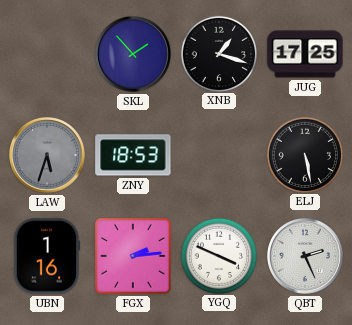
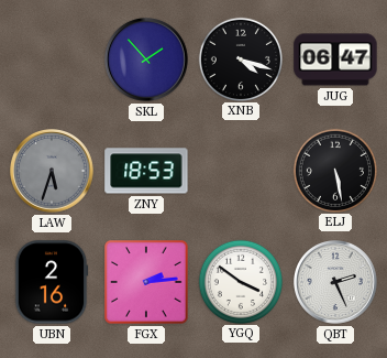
XNB: 1:18 -> 4:18
JUG: 17:25 -> 06:47
UBN: 1:16 -> 2:16
YGQ: 3:49 -> 3:51
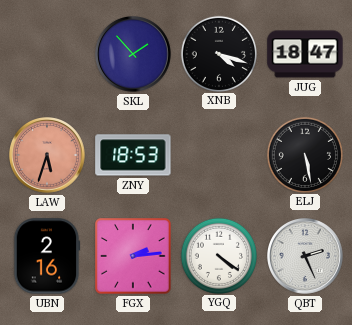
JUG: 06:47 -> 18:47
LAW dial: grey -> salmon
YGQ: 3:51 -> 4:21
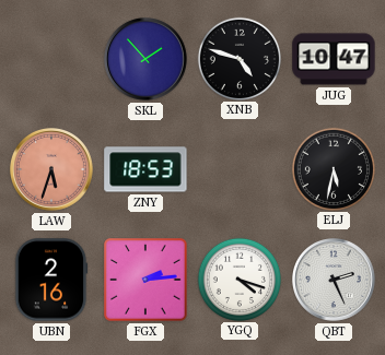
XNB: 4:18 -> 4:48
JUG: 18:47 -> 10:47
ELJ: 5:28 -> 5:32
YGQ: 4:21 -> 4:18
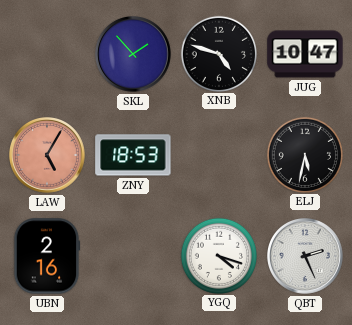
LAW: 5:33 -> 5:05
FGX: 2:14 -> none
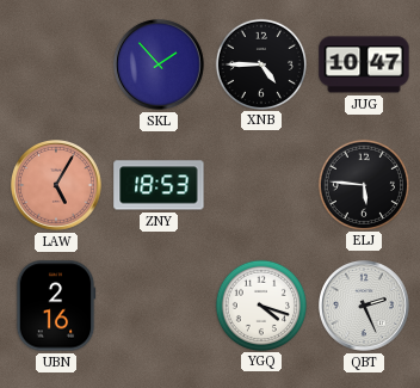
XNB: 4:48 -> 4:45
ELJ: 5:32 -> 5:46
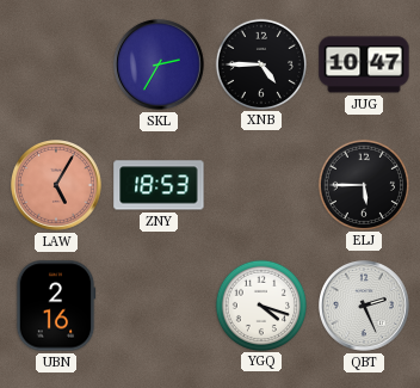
SKL: 1:53 -> 2:35
ELJ: 5:46 -> 5:45
